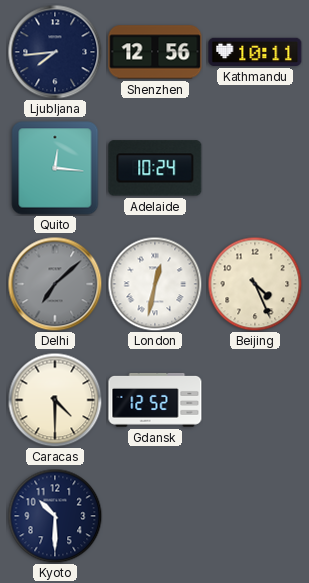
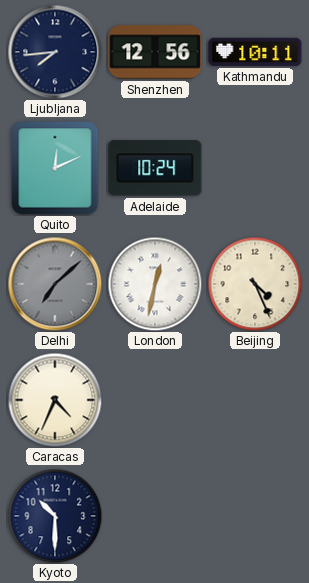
Quito: 12:16 -> 12:11
Caracas: 4:30 -> 4:34
Gdansk: 12:52 -> none
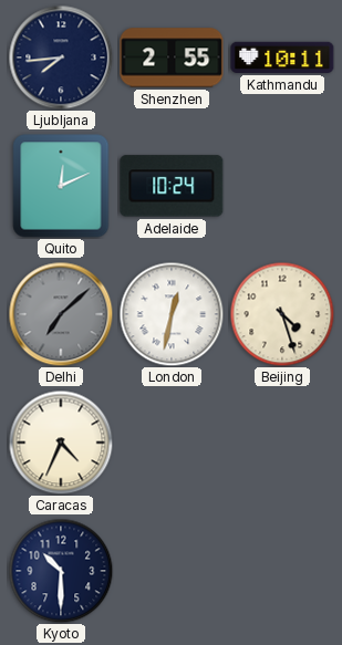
Shenzhen: 12:56 -> 2:55
Beijing: 4:26 -> 4:27
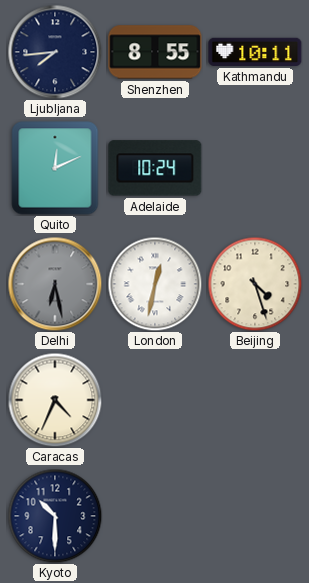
Shenzhen: 2:55 -> 8:55
Delhi: 7:08 -> 6:28
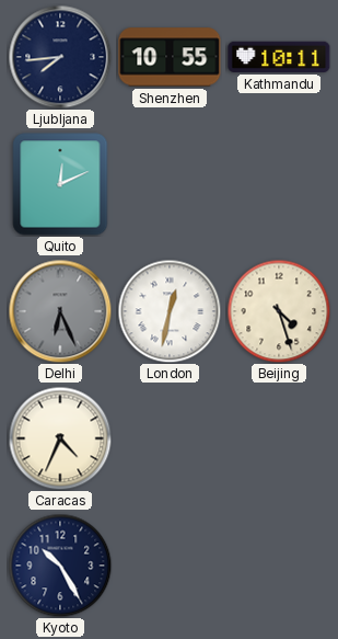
Shenzhen: 8:55 -> 10:55
Adelaide: 10:24 -> none
Delhi: 6:28 -> 6:26
Kyoto: 10:30 -> 10:25
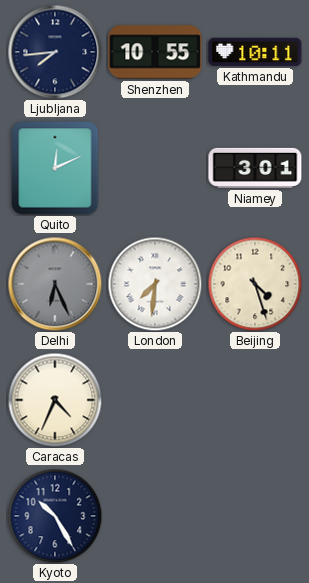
Niamey: none -> 3:01
London: 12:32 -> 7:31
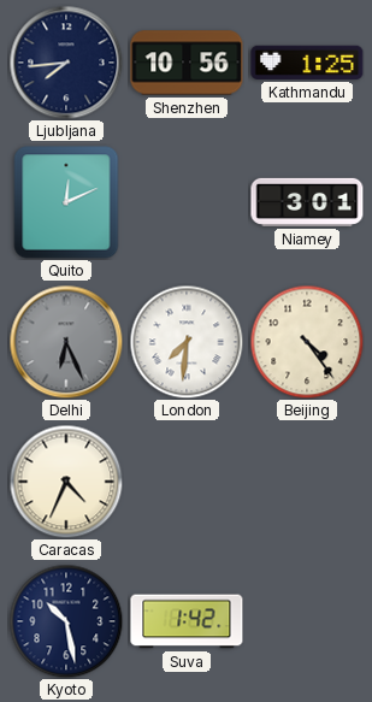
Shenzhen: 10:55 -> 10:56
Kathmandu: 10:11 -> 1:25
Beijing: 4:27 -> 4:24
Kyoto: 10:25 -> 10:28
Suva: none -> 1:42
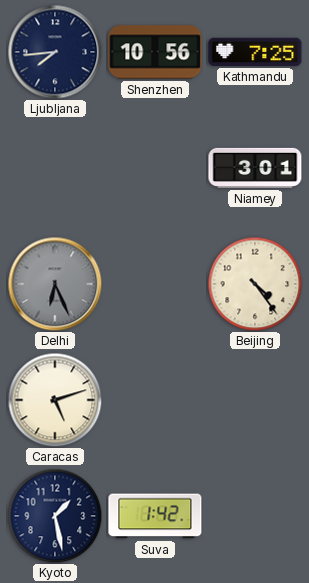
Kathmandu: 1:25 -> 7:25
Quito: 12:11 -> none
London: 7:31 -> none
Caracas: 4:34 -> 5:12
Kyoto: 10:28 -> 1:28
